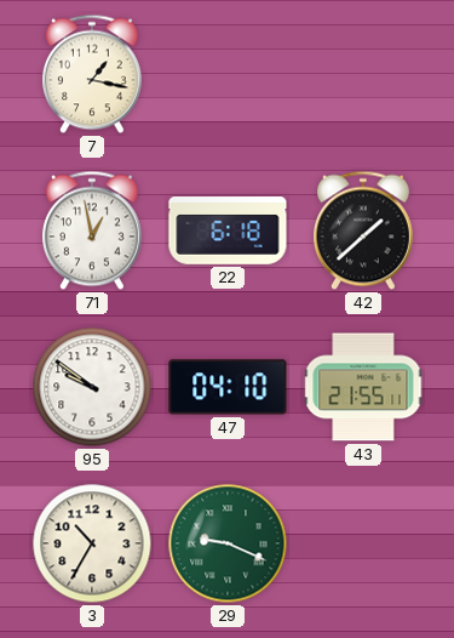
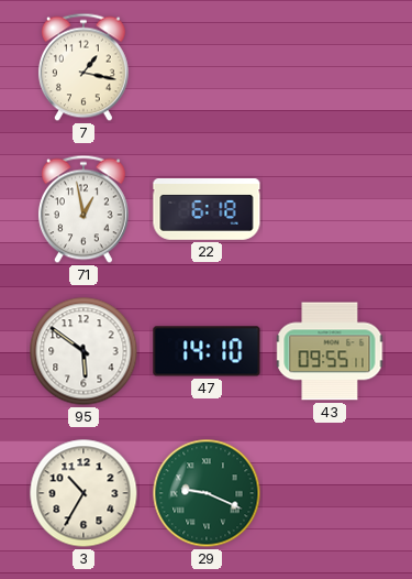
42: 1:38 -> none
95: 9:51 -> 5:51
47: 04:10 -> 14:10
43: 21:55 -> 09:55
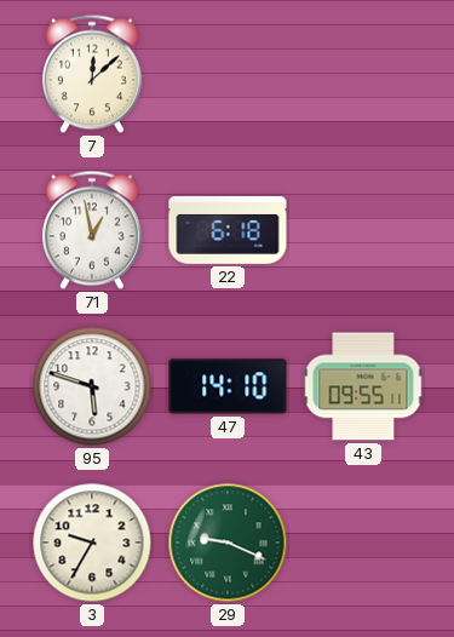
7: 1:17 -> 12:08
95: 5:51 -> 5:48
3: 10:35 -> 9:35
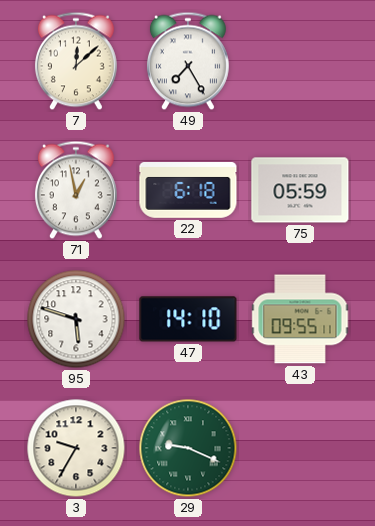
49: none -> 7:25
75: none -> 05:59
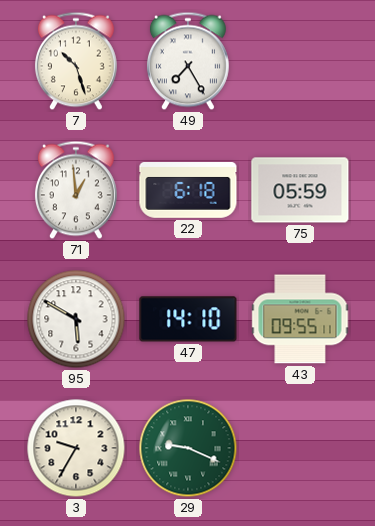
7: 12:08 -> 10:27
71: 12:58 -> 12:59
95: 5:48 -> 5:50
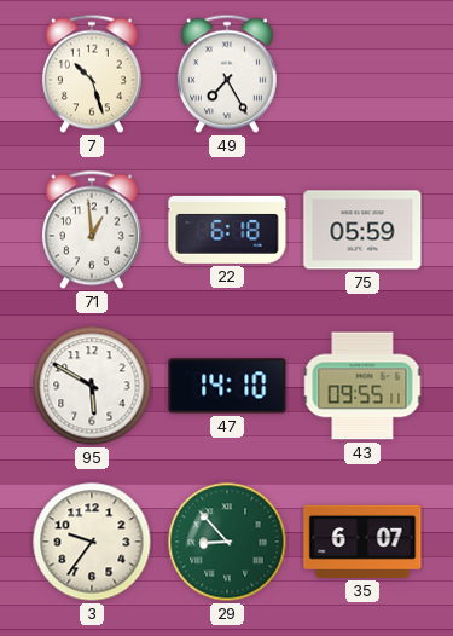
3: 9:35 -> 9:36
29: 9:19 -> 8:53
35: none -> 6:07
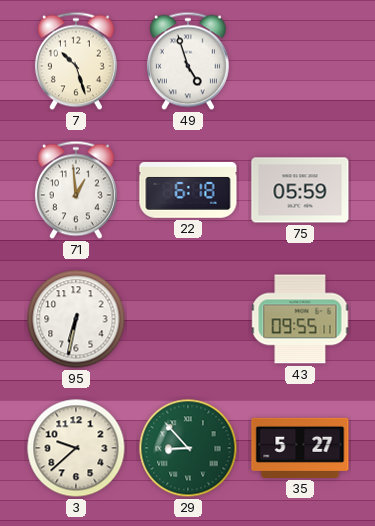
49: 7:25 -> 4:57
95: 5:50 -> 6:32
47: 14:10 -> none
3: 9:36 -> 9:38
35: 6:07 -> 5:27
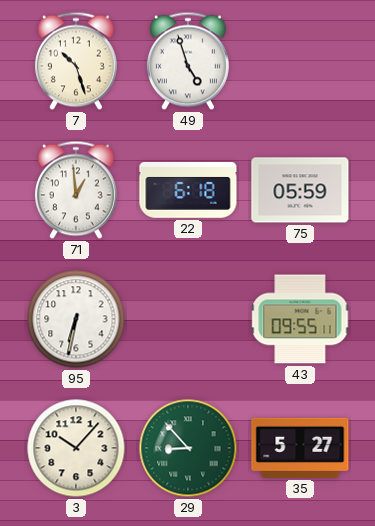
3: 9:38 -> 10:07
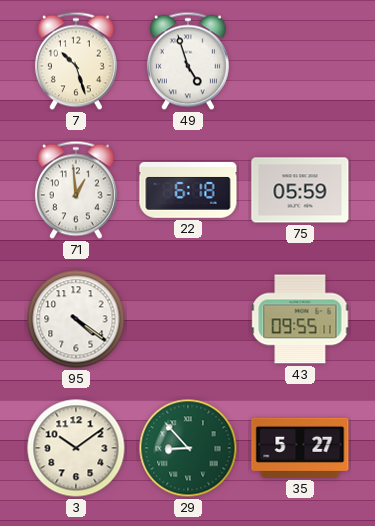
95: 6:32 -> 4:21
3: 10:07 -> 10:09
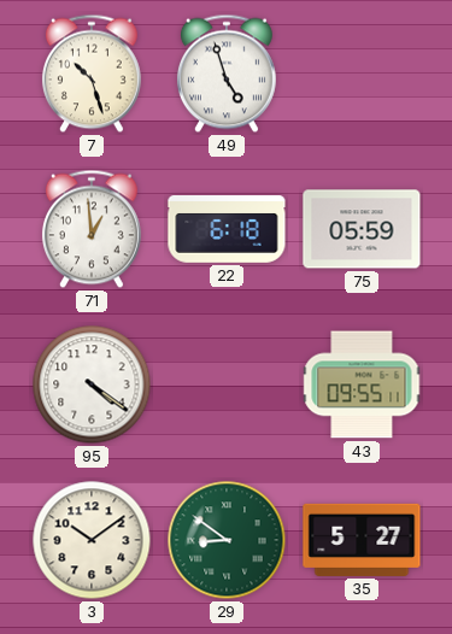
29: 8:53 -> 8:51
